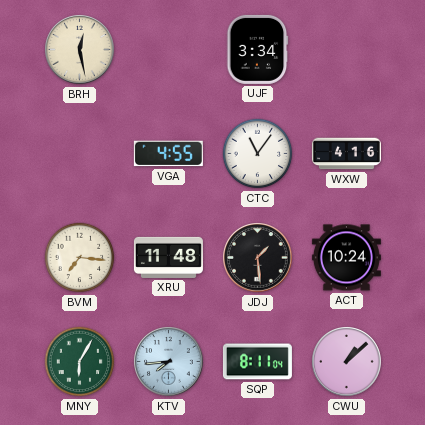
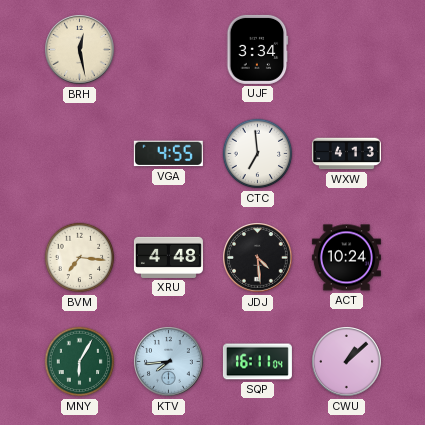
CTC: 11:06 -> 6:59
WXW: 4:16 -> 4:13
XRU: 11:48 -> 4:48
JDJ: 1:29 -> 4:29
SQP: 8:11 -> 16:11
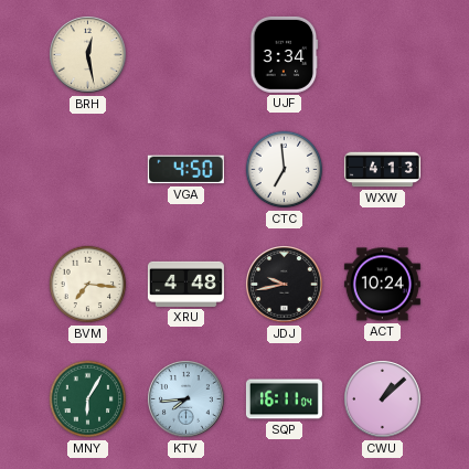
VGA: 4:55 -> 4:50
JDJ: 4:29 -> 9:43
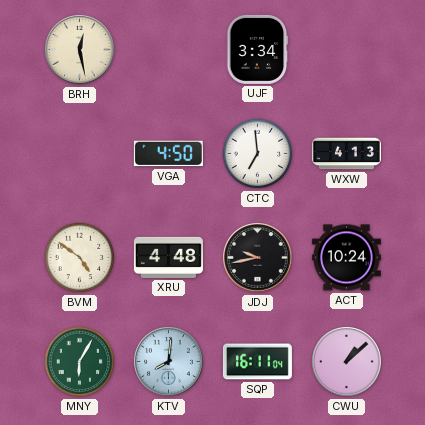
BVM: 7:16 -> 4:51
KTV: 7:44 -> 8:01
